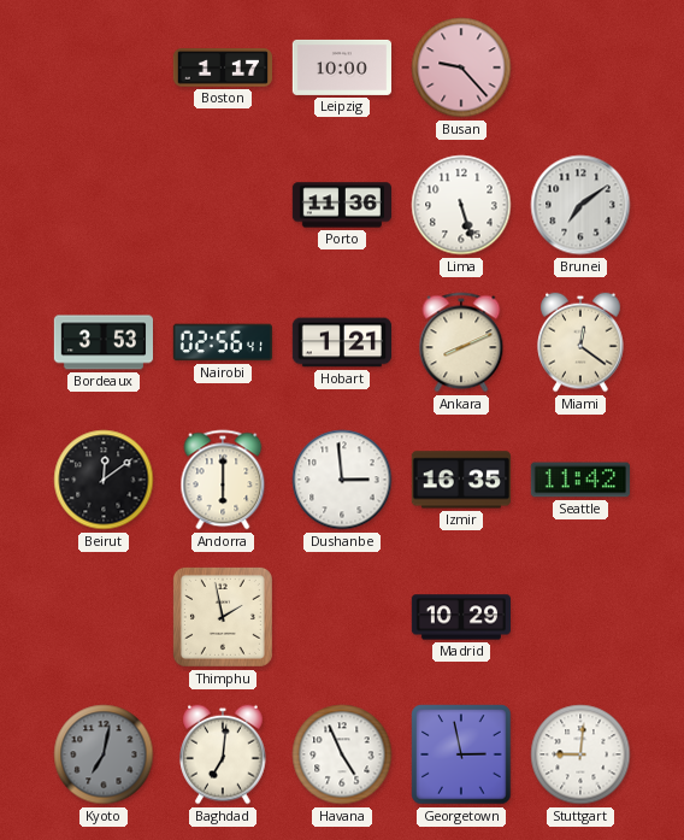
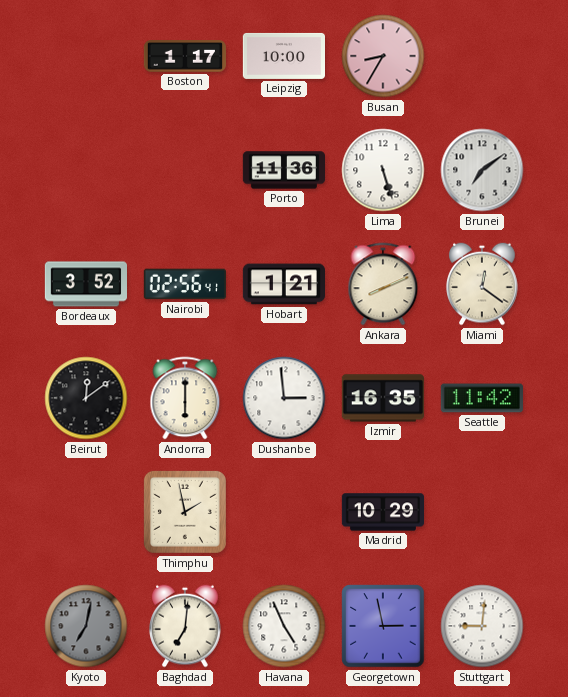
Busan: 9:23 -> 8:35
Bordeaux: 3:53 -> 3:52
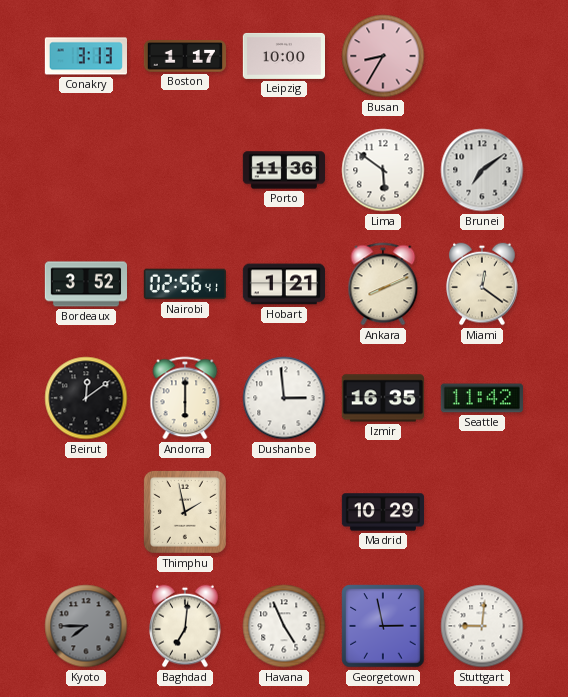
Conakry: none -> 3:13
Lima: 5:27 -> 5:51
Kyoto: 7:02 -> 7:45
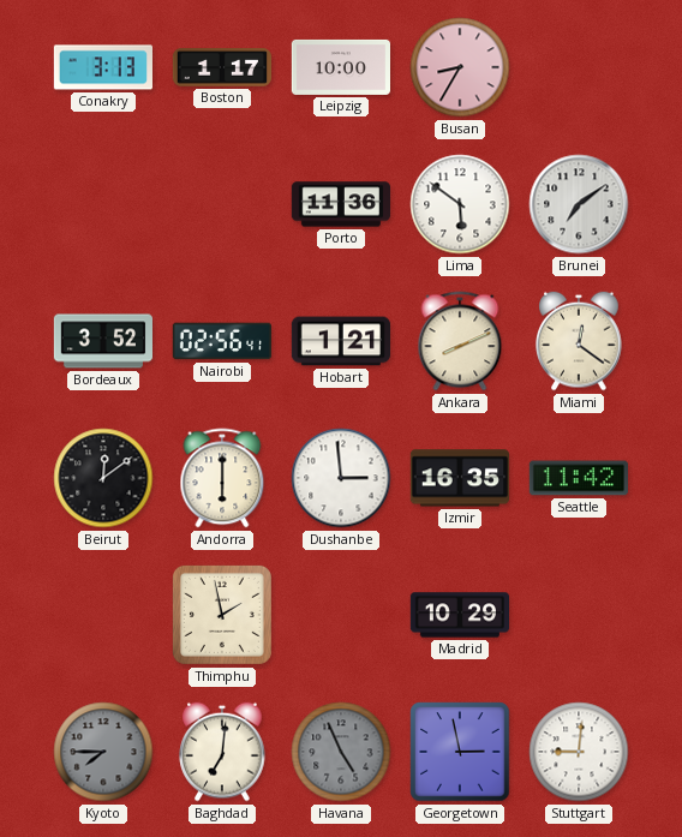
Havana dial: white -> grey
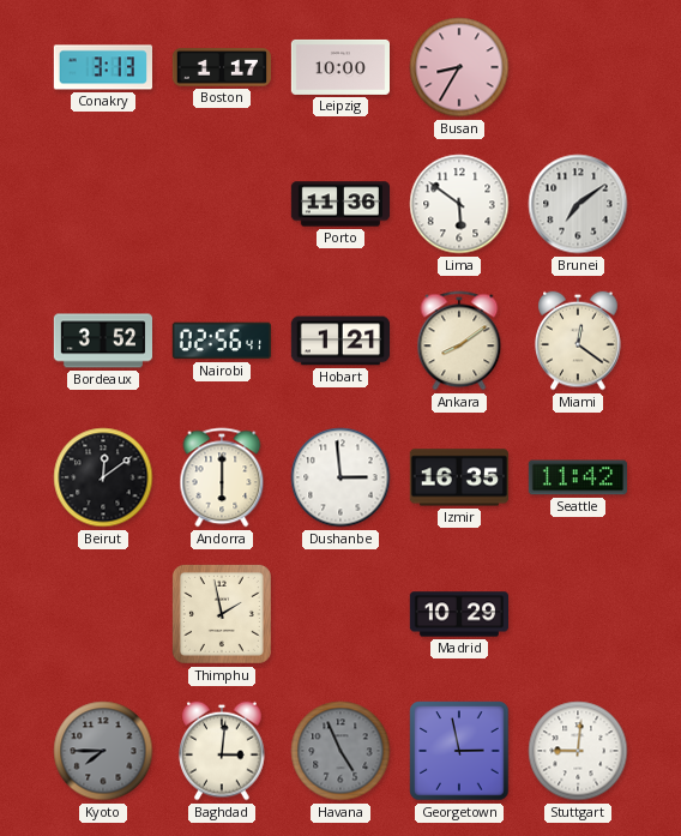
Ankara: 8:11 -> 8:09
Baghdad: 7:01 -> 3:01
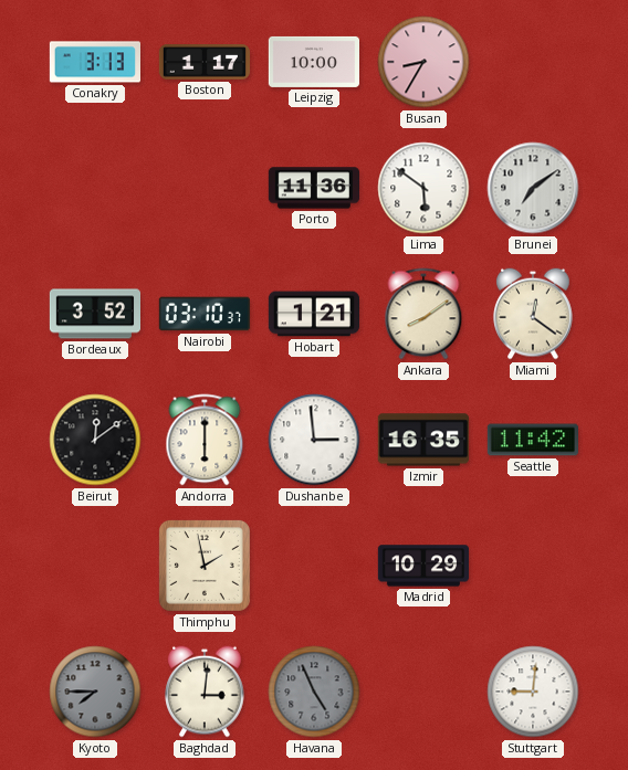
Nairobi: 02:56 -> 03:10
Georgetown: 2:58 -> none
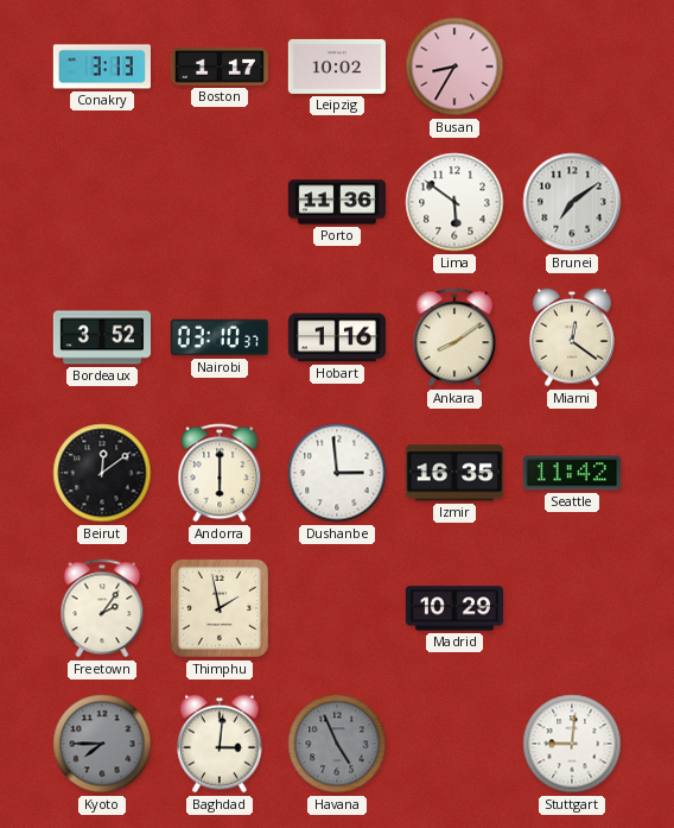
Leipzig: 10:00 -> 10:02
Hobart: 1:21 -> 1:16
Freetown: none -> 2:06
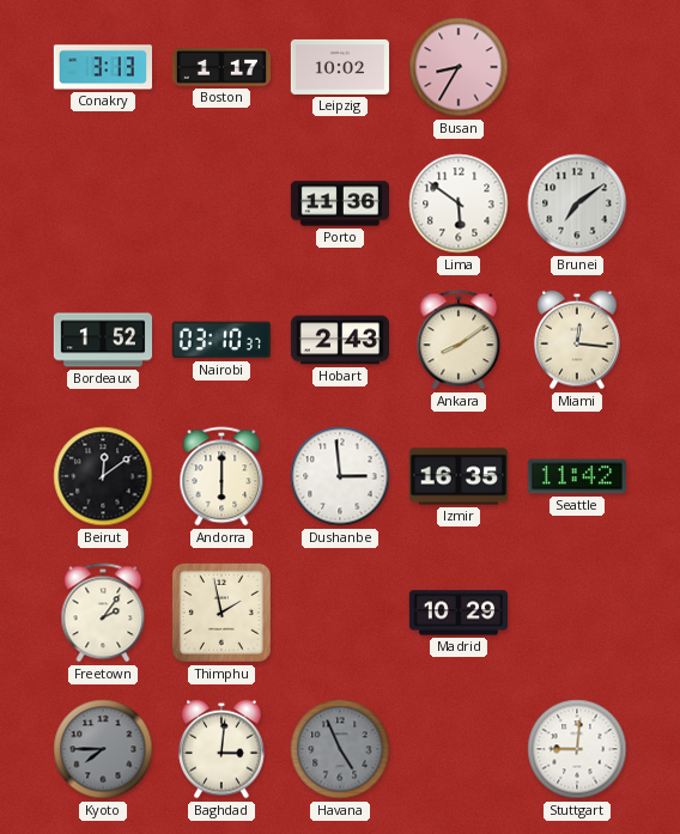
Bordeaux: 3:52 -> 1:52
Hobart: 1:16 -> 2:43
Miami: 12:21 -> 12:16
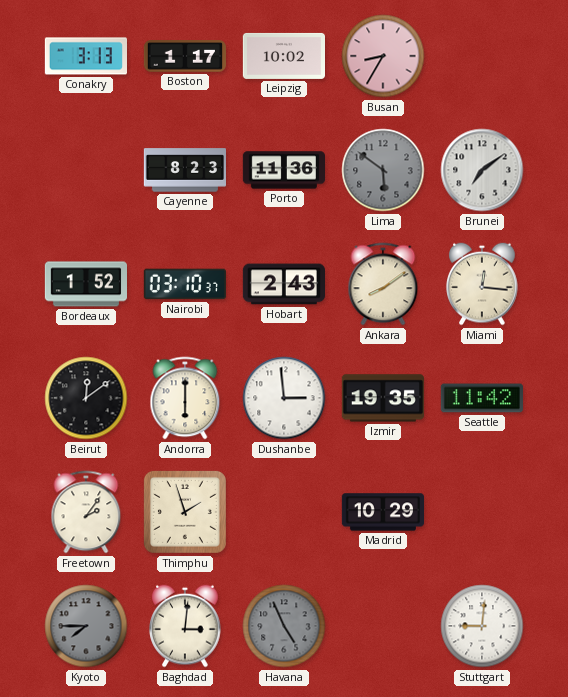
Cayenne: none -> 8:23
Lima dial: white -> grey
Izmir: 16:35 -> 19:35
Thimphu: 1:58 -> 1:57
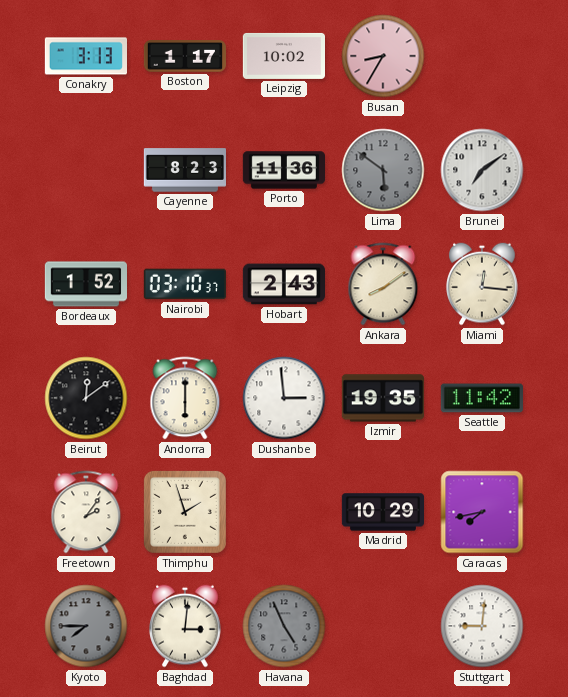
Caracas: none -> 7:43
